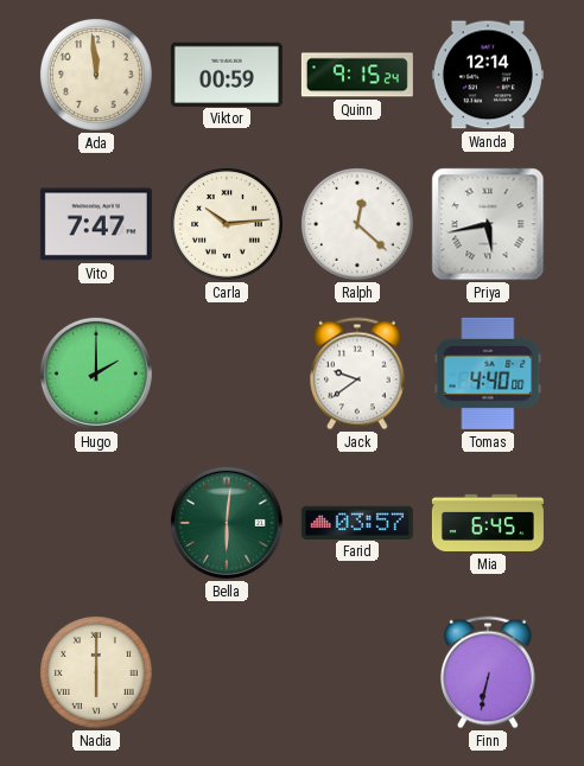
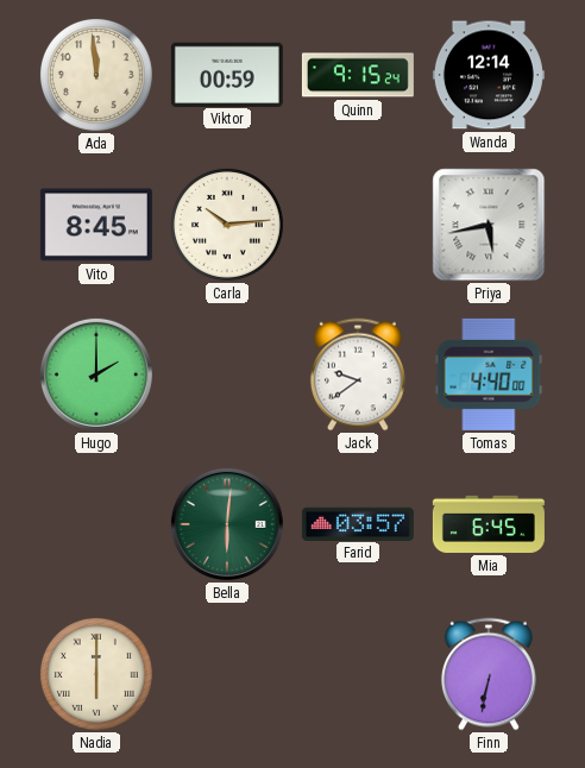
Vito: 7:47 -> 8:45
Ralph: 12:22 -> none
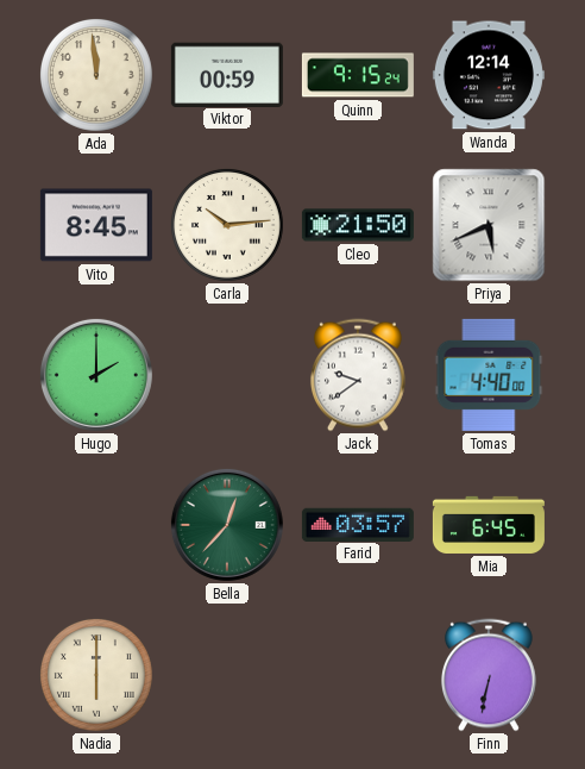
Cleo: none -> 21:50
Priya: 5:43 -> 5:41
Bella: 6:01 -> 12:37
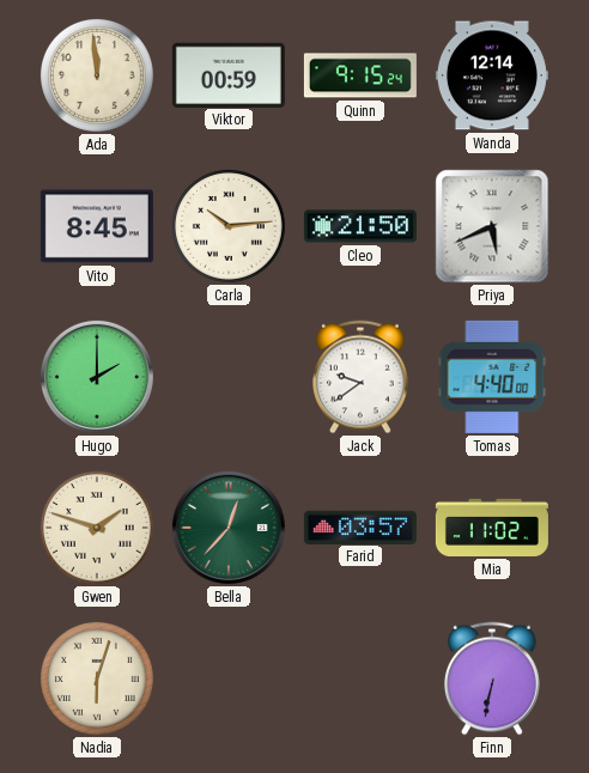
Gwen: none -> 1:48
Mia: 6:45 -> 11:02
Nadia: 6:00 -> 6:03
